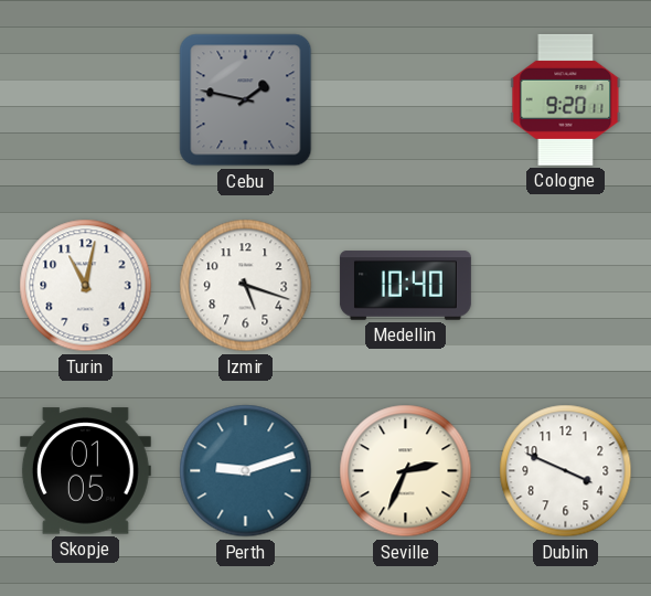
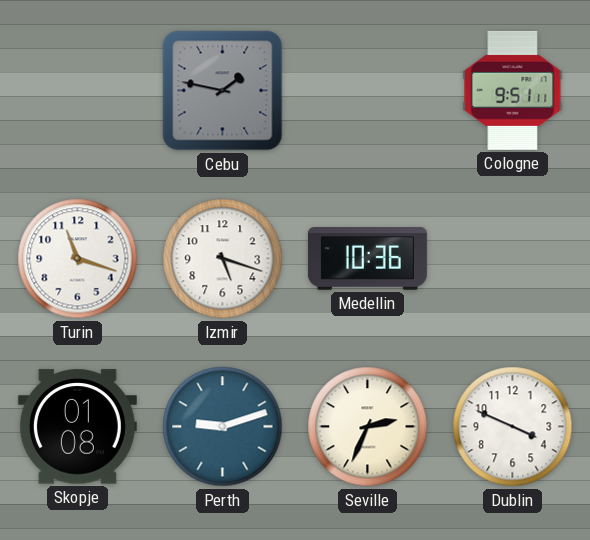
Cologne: 9:20 -> 9:51
Turin: 11:02 -> 11:18
Medellin: 10:40 -> 10:36
Skopje: 01:05 -> 01:08
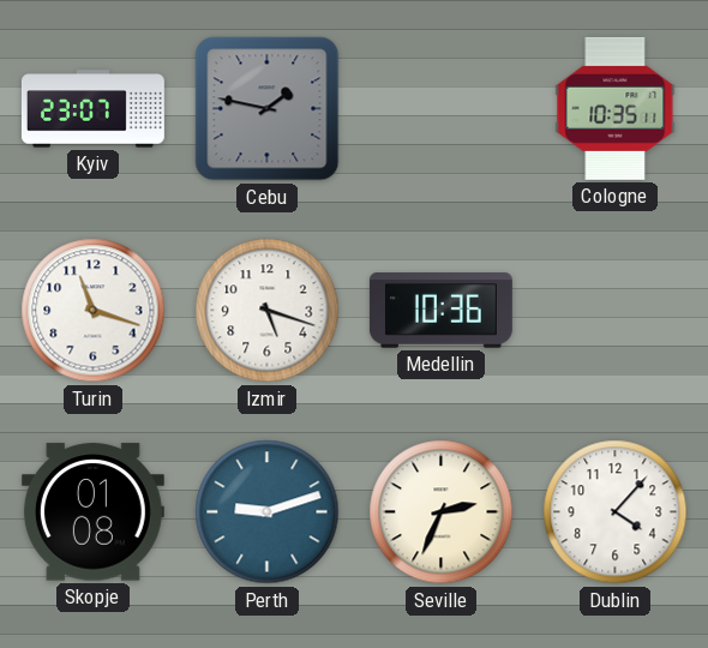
Kyiv: none -> 23:07
Cologne: 9:51 -> 10:35
Dublin: 3:49 -> 4:07
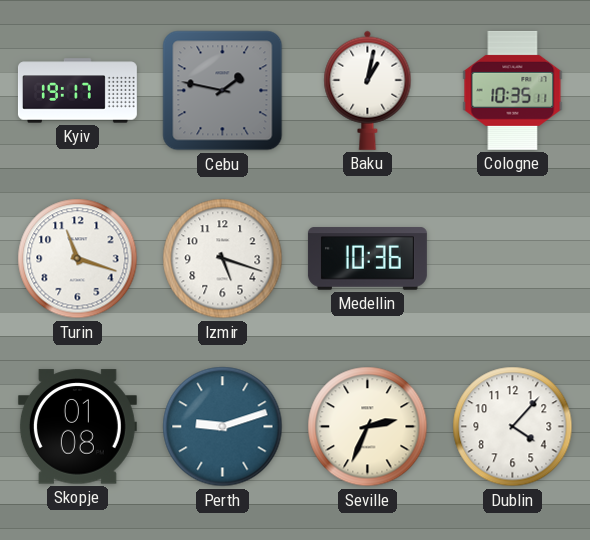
Kyiv: 23:07 -> 19:17
Baku: none -> 1:02
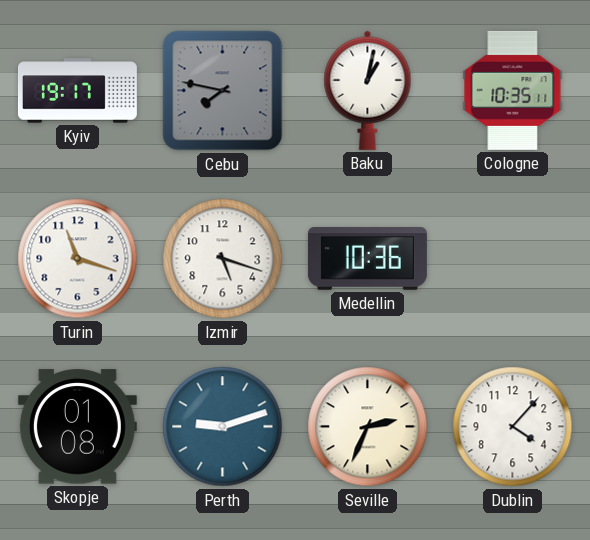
Cebu: 1:47 -> 7:47
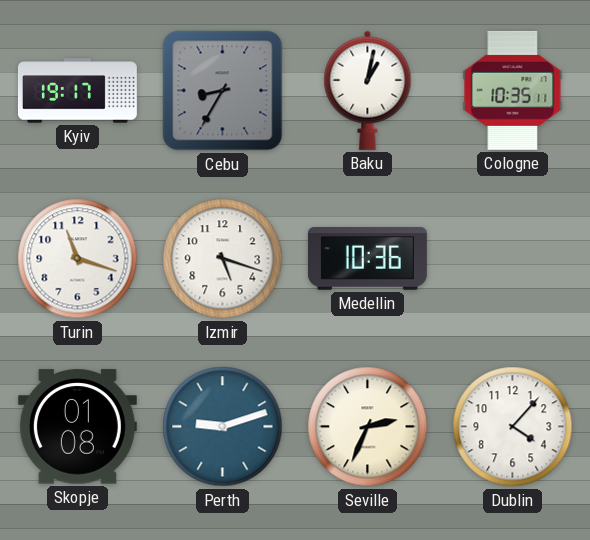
Cebu: 7:47 -> 8:35
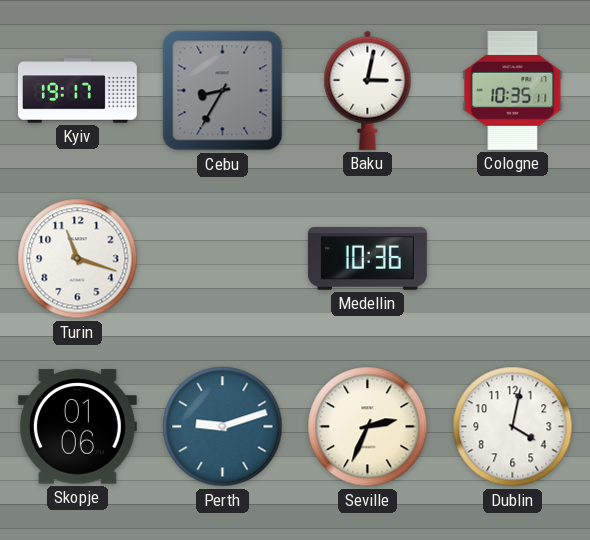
Baku: 1:02 -> 3:02
Izmir: 5:18 -> none
Skopje: 01:08 -> 01:06
Dublin: 4:07 -> 4:02
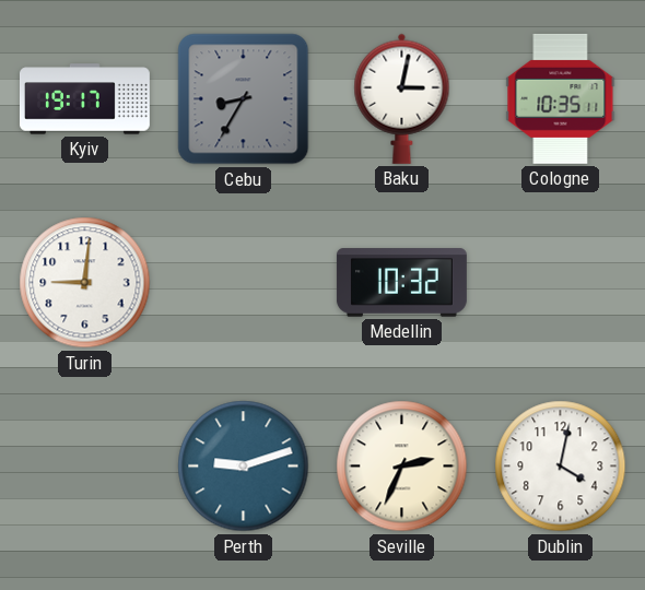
Turin: 11:18 -> 9:01
Medellin: 10:36 -> 10:32
Skopje: 01:06 -> none
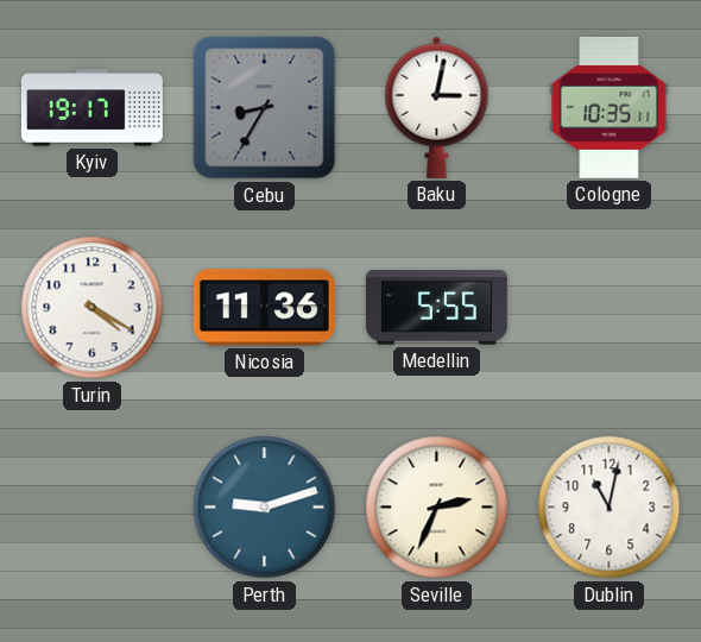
Turin: 9:01 -> 4:20
Nicosia: none -> 11:36
Medellin: 10:32 -> 5:55
Dublin: 4:02 -> 11:02
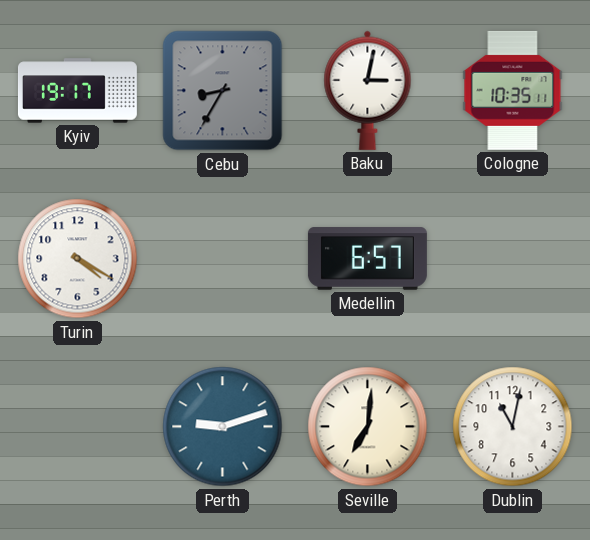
Nicosia: 11:36 -> none
Medellin: 5:55 -> 6:57
Seville: 2:34 -> 7:01
